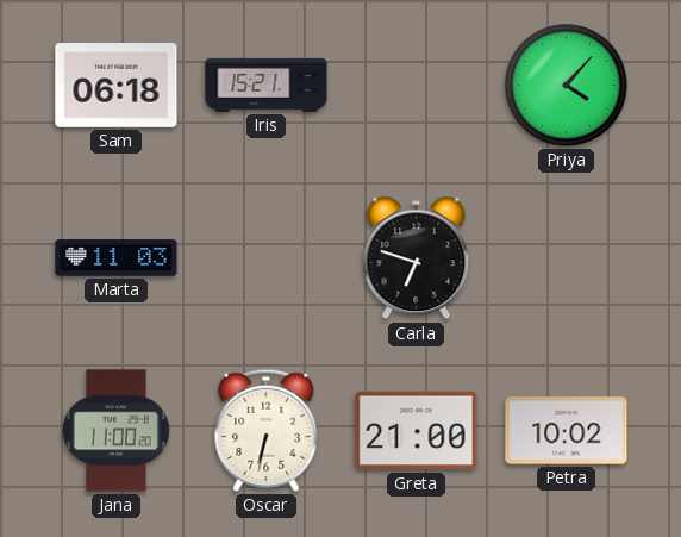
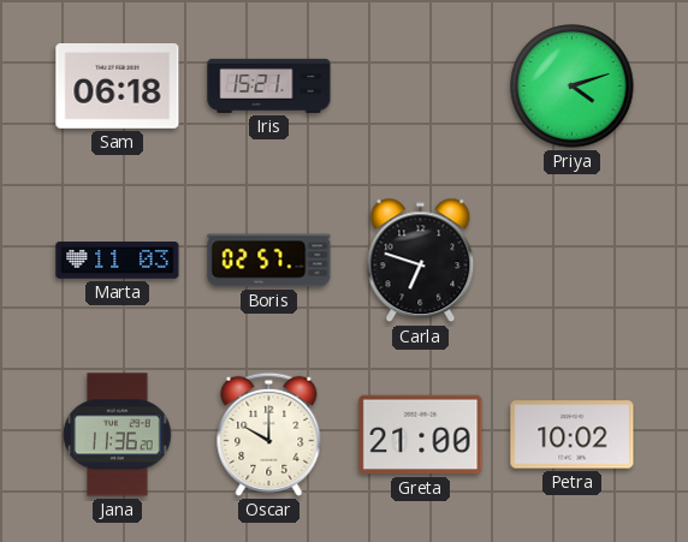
Priya: 4:07 -> 4:12
Boris: none -> 02:57
Jana: 11:00 -> 11:36
Oscar: 6:32 -> 10:00
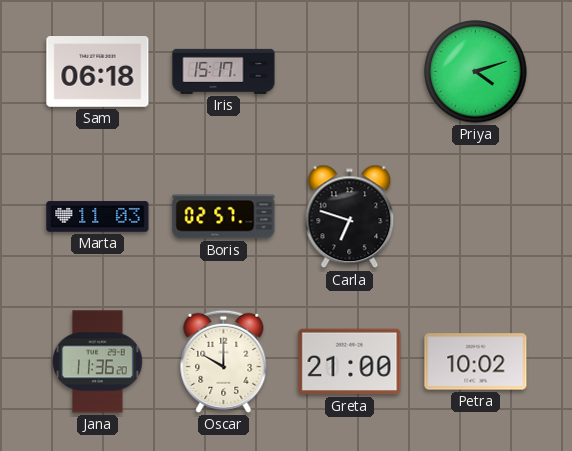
Iris: 15:21 -> 15:17
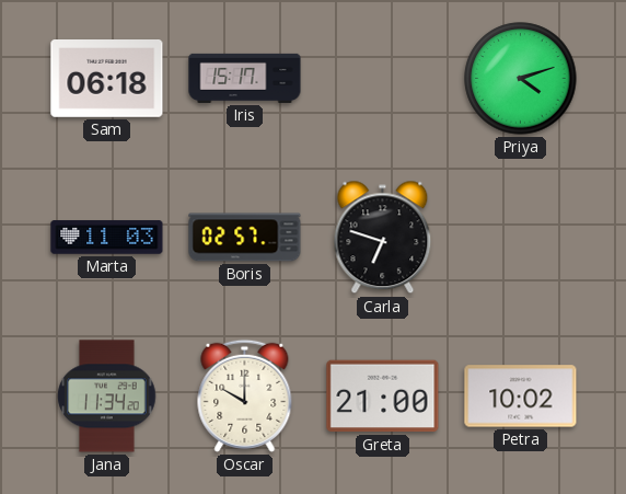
Jana: 11:36 -> 11:34
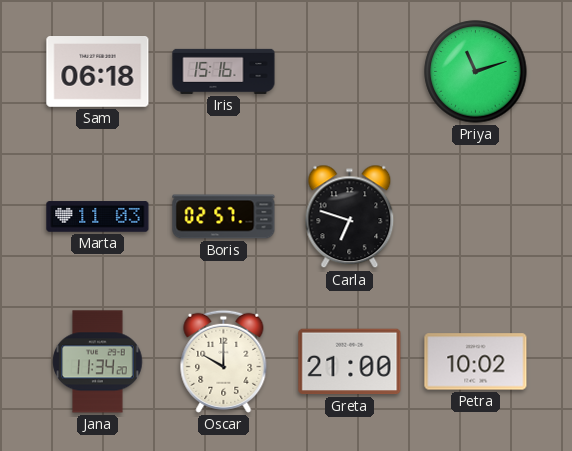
Iris: 15:17 -> 15:16
Priya: 4:12 -> 11:12
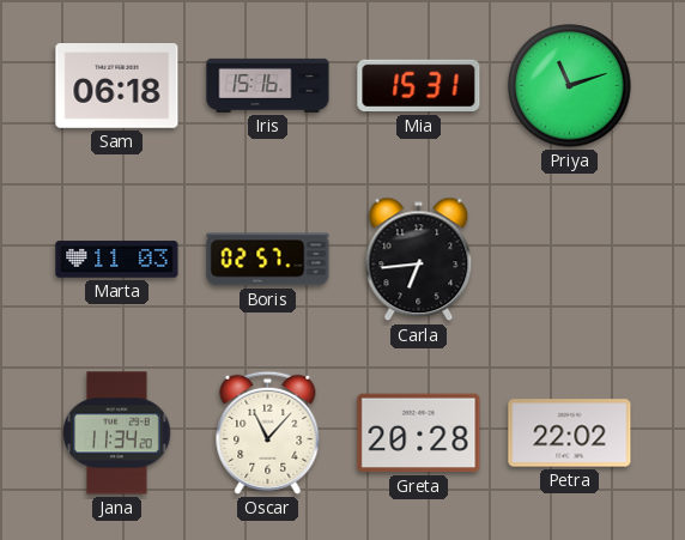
Mia: none -> 15:31
Carla: 6:48 -> 6:44
Oscar: 10:00 -> 11:07
Greta: 21:00 -> 20:28
Petra: 10:02 -> 22:02
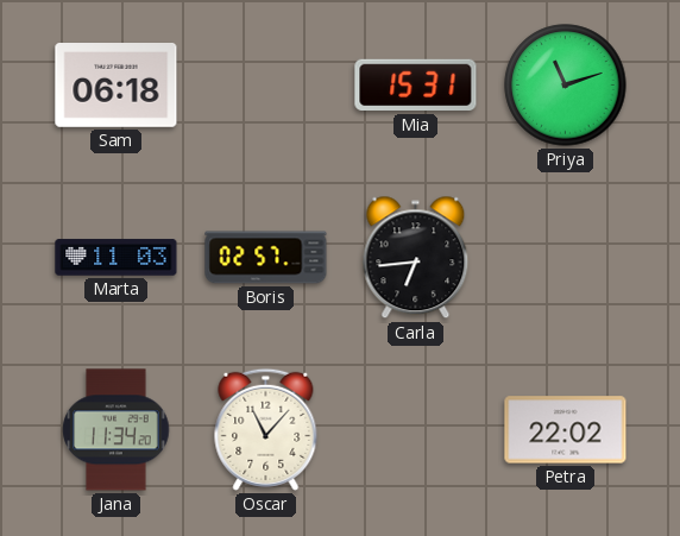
Iris: 15:16 -> none
Greta: 20:28 -> none
